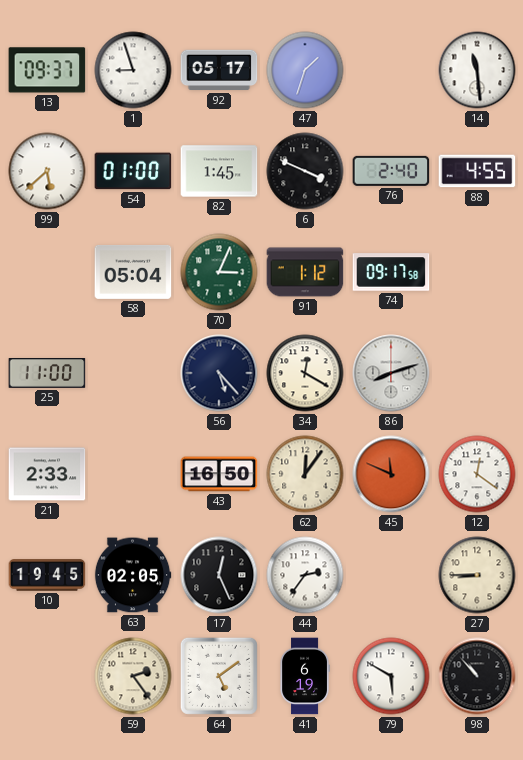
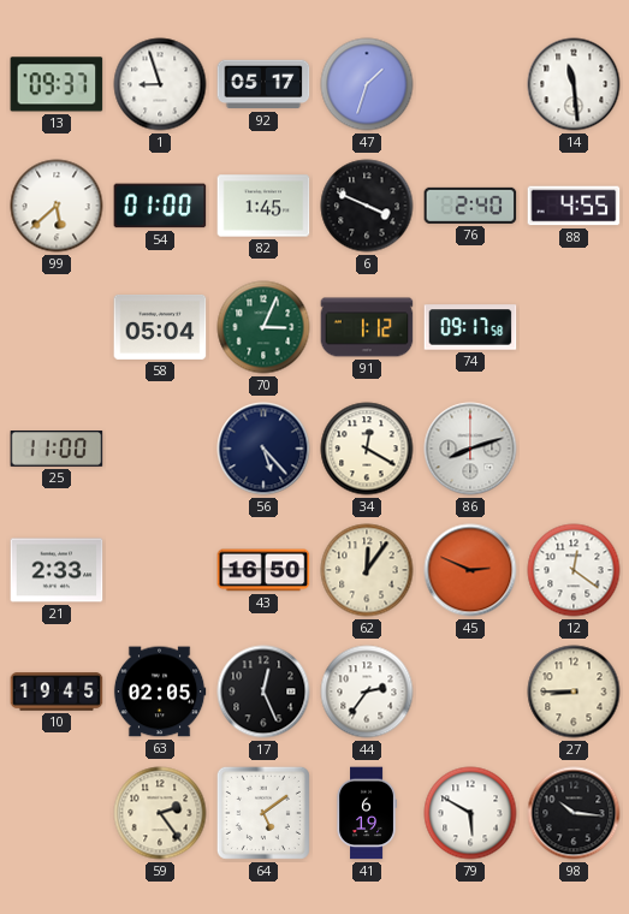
45: 11:49 -> 2:49
98: 10:53 -> 10:16
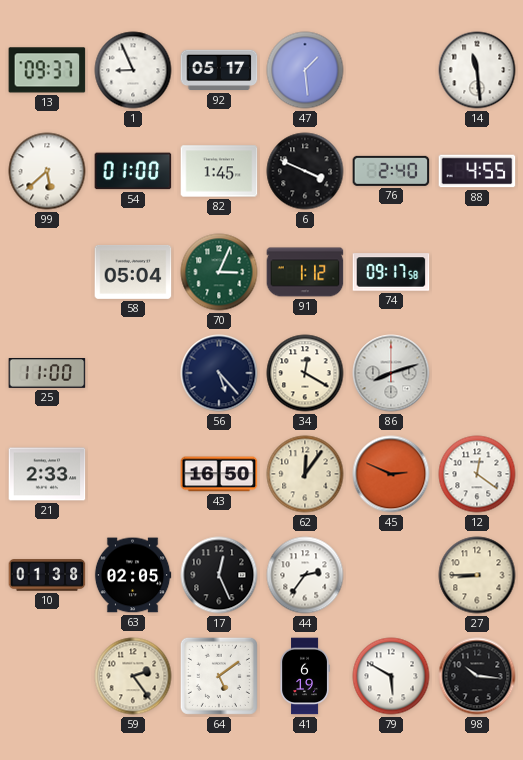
1: 8:57 -> 8:56
47: 1:33 -> 1:29
10: 19:45 -> 01:38
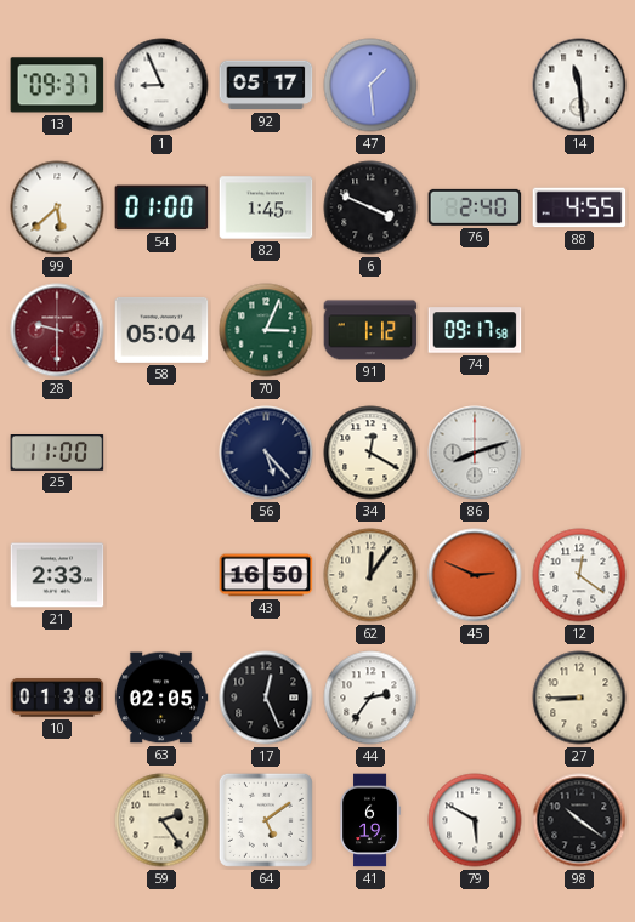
28: none -> 9:30
98: 10:16 -> 10:21
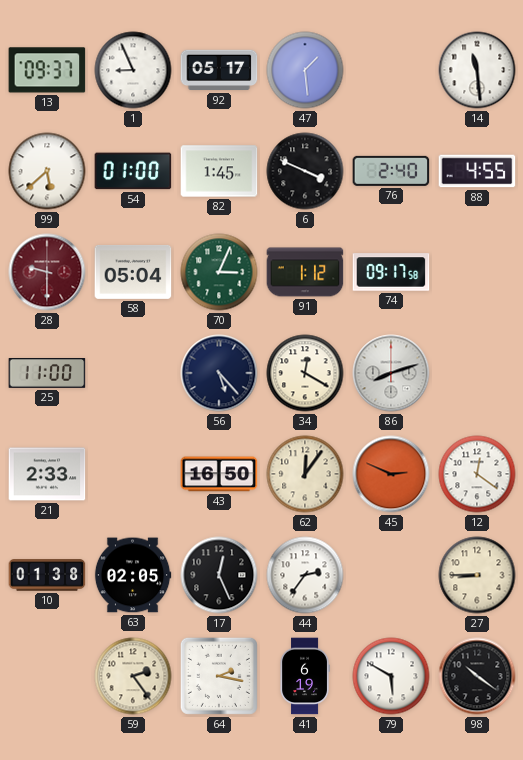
64: 5:09 -> 2:17
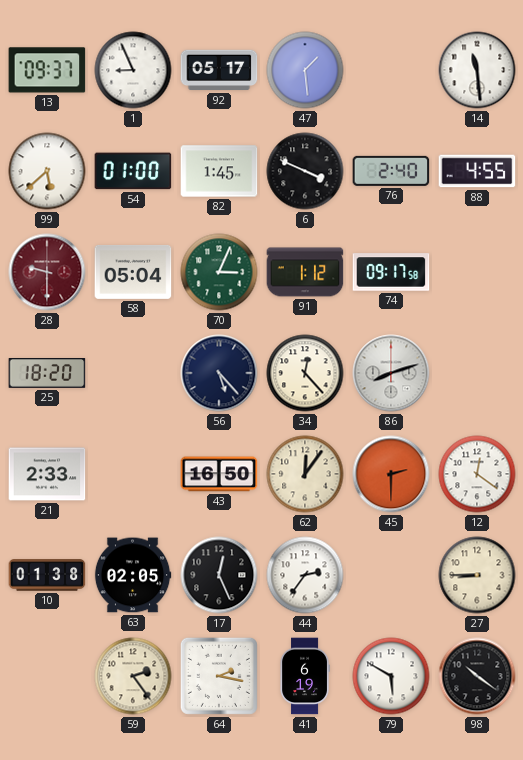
25: 11:00 -> 18:20
34: 12:20 -> 12:23
45: 2:49 -> 2:30
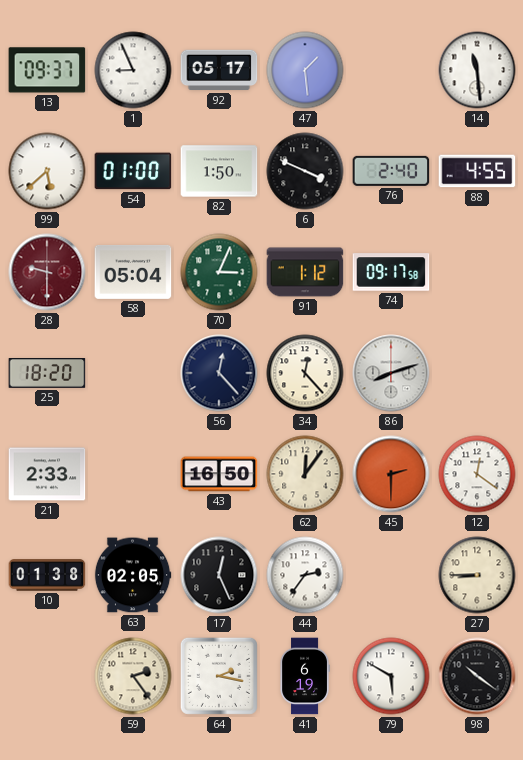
82: 1:45 -> 1:50
56: 5:23 -> 12:23
